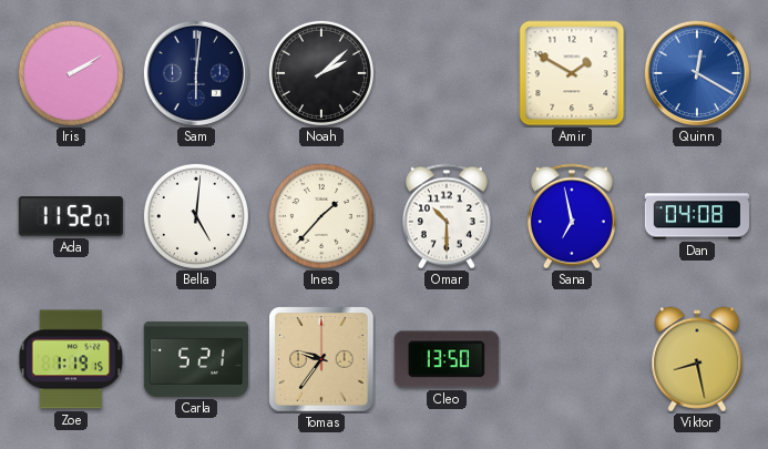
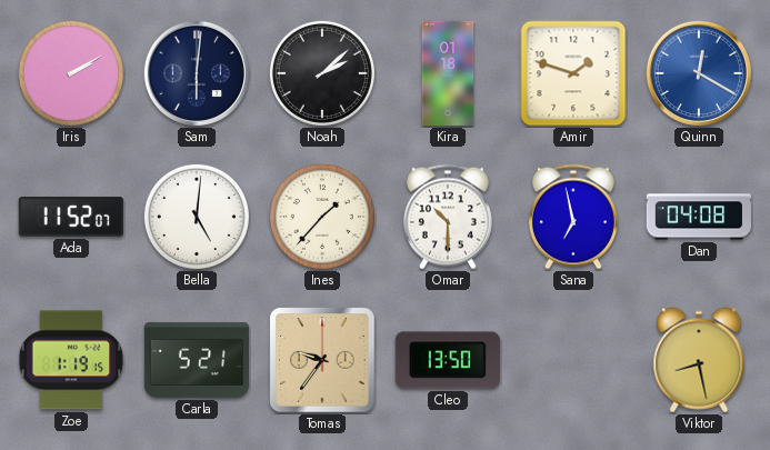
Kira: none -> 01:18
Amir: 1:50 -> 1:48
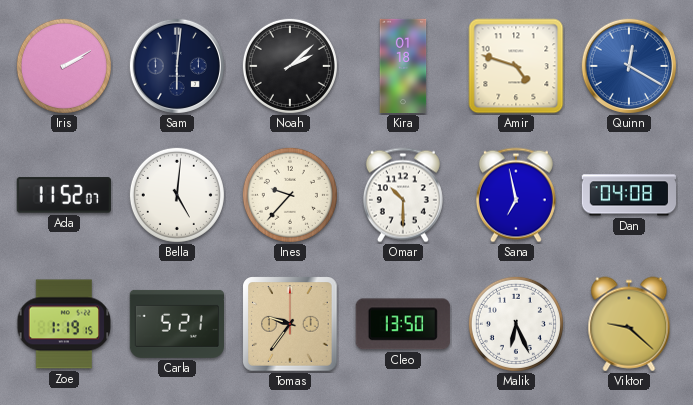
Amir: 1:48 -> 4:48
Ines: 1:37 -> 9:37
Malik: none -> 6:26
Viktor: 8:28 -> 9:22
